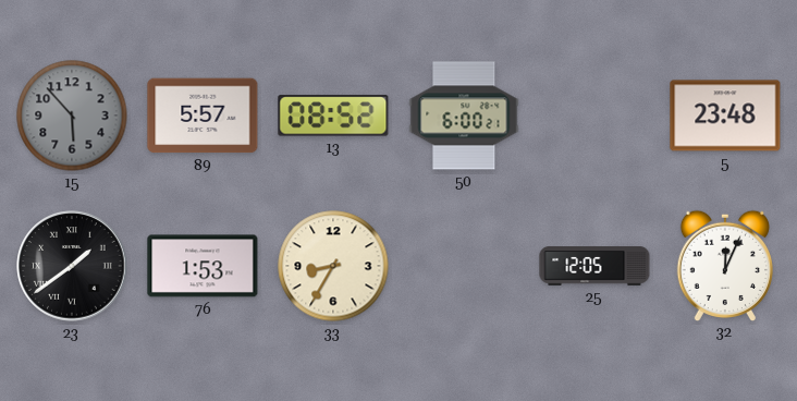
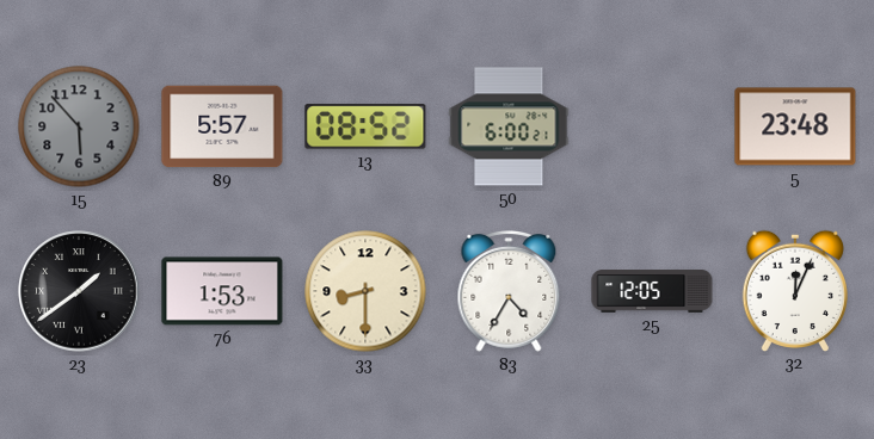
33: 8:35 -> 8:30
83: none -> 4:35
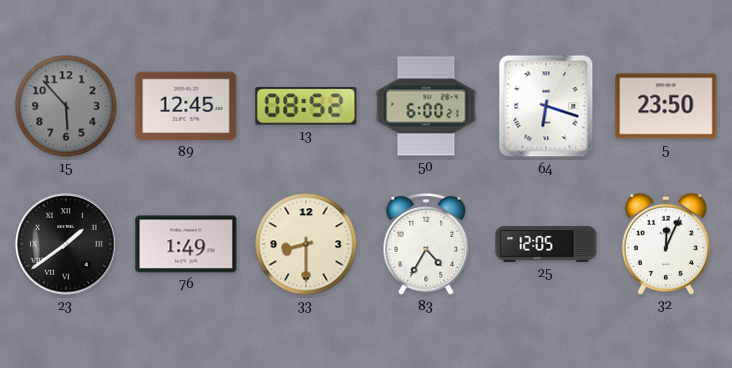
89: 5:57 -> 12:45
64: none -> 6:18
5: 23:48 -> 23:50
76: 1:53 -> 1:49
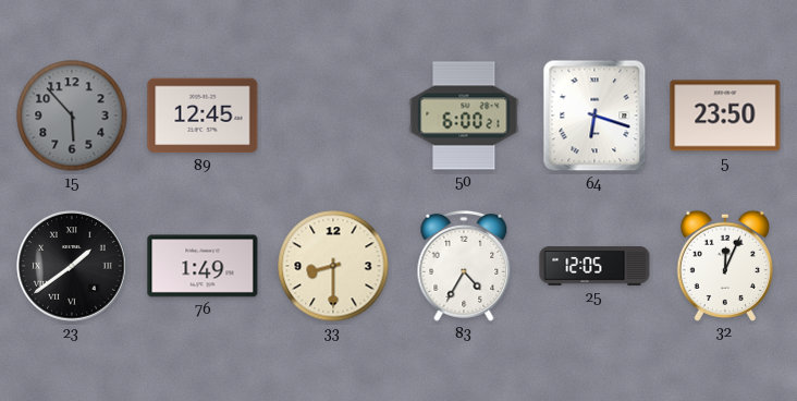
13: 08:52 -> none
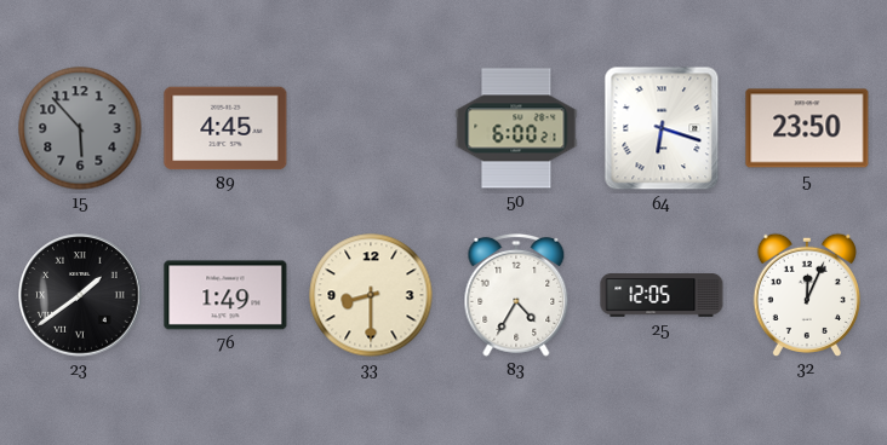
89: 12:45 -> 4:45
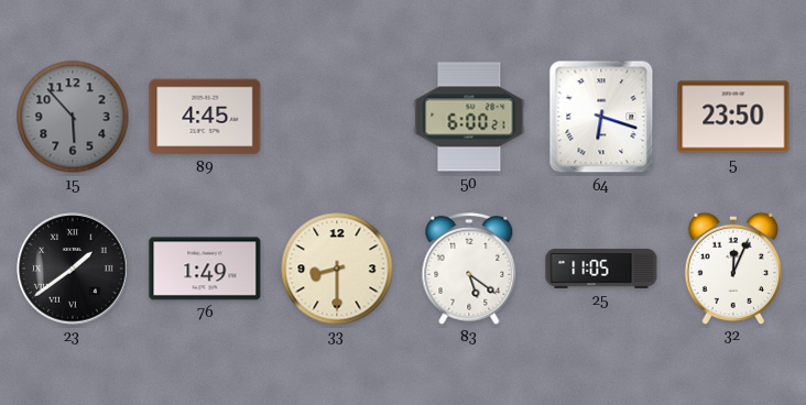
83: 4:35 -> 5:21
25: 12:05 -> 11:05
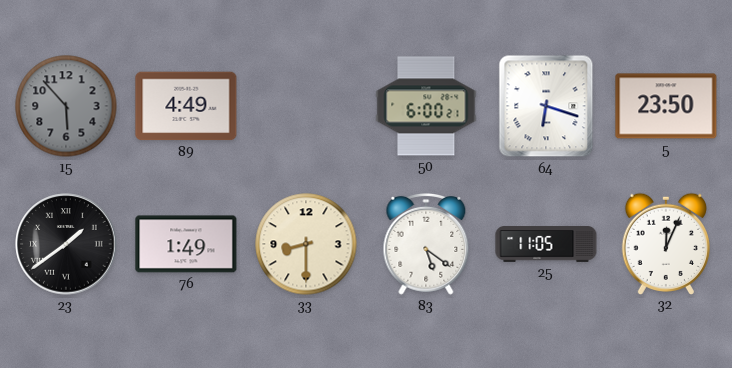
89: 4:45 -> 4:49
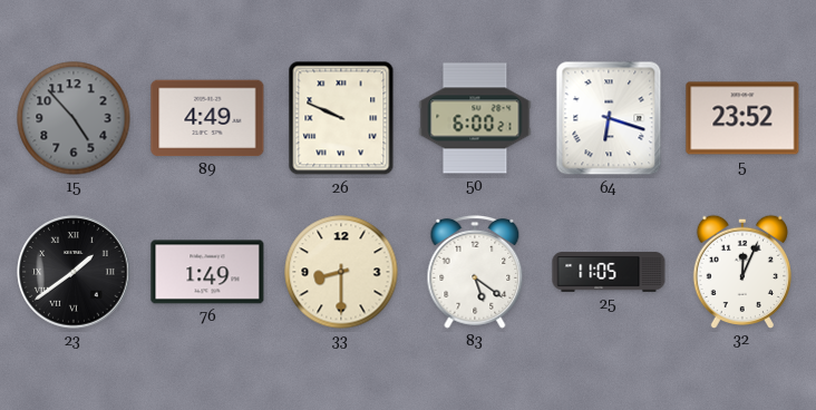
15: 5:53 -> 4:53
26: none -> 9:49
5: 23:50 -> 23:52
